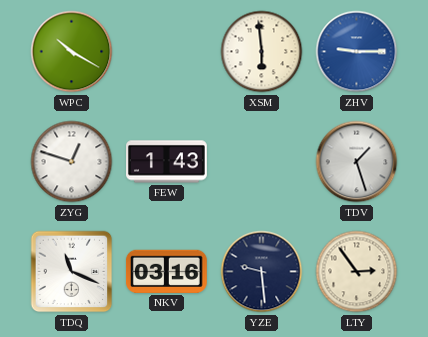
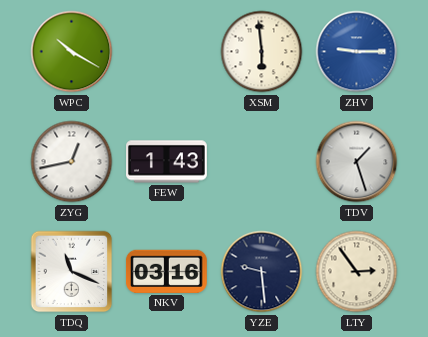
ZYG: 12:48 -> 12:43
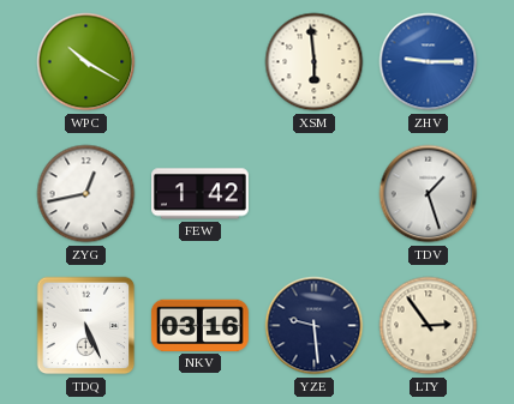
FEW: 1:43 -> 1:42
TDQ: 11:19 -> 5:26
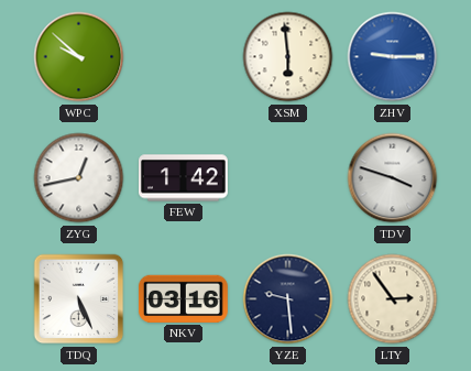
WPC: 10:20 -> 9:52
TDV: 1:27 -> 3:48
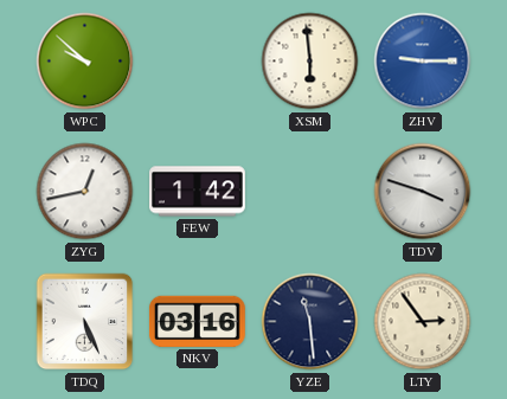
YZE: 9:29 -> 11:29
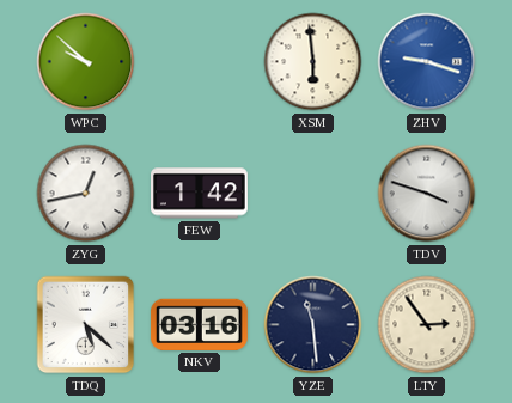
ZHV: 9:15 -> 9:18
TDQ: 5:26 -> 5:22
